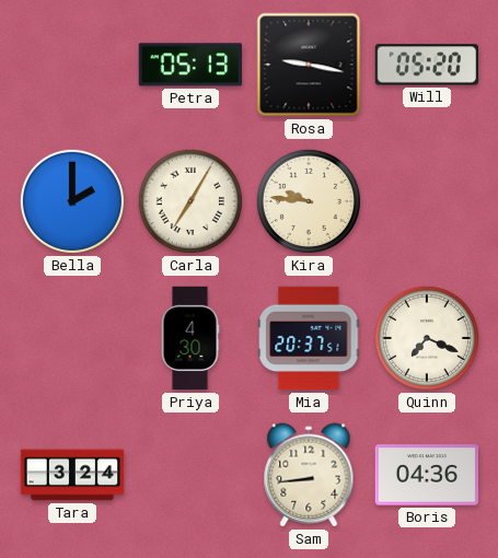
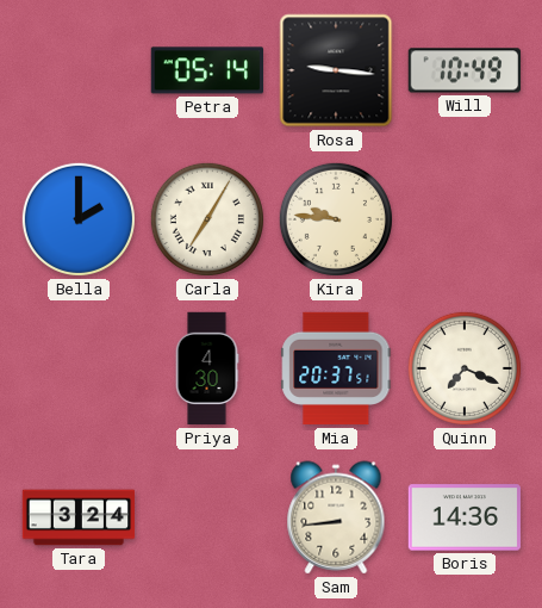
Petra: 05:13 -> 05:14
Rosa: 9:17 -> 9:16
Will: 05:20 -> 10:49
Boris: 04:36 -> 14:36
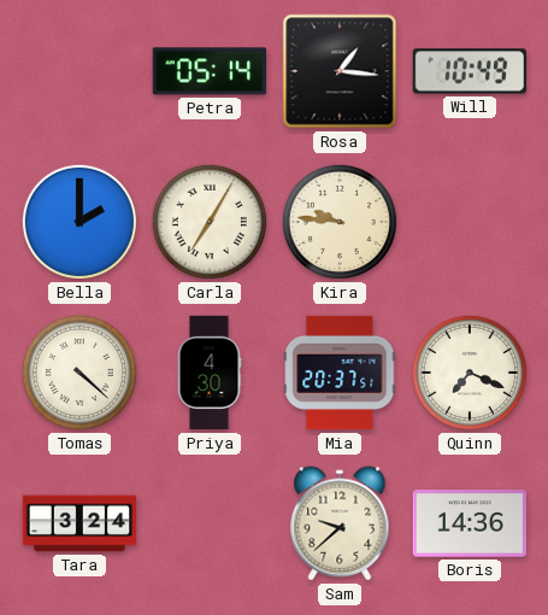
Rosa: 9:16 -> 1:16
Tomas: none -> 4:22
Sam: 8:44 -> 9:38
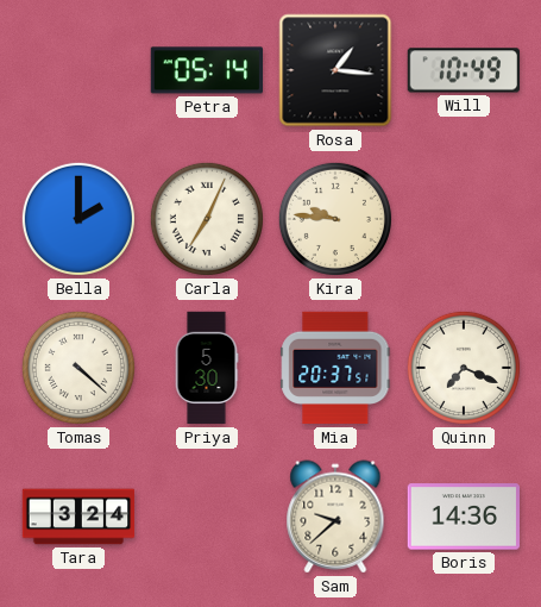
Carla: 7:05 -> 7:04
Priya: 4:30 -> 5:30
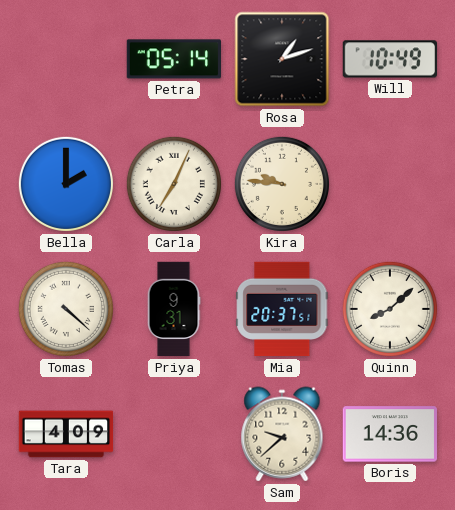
Rosa: 1:16 -> 1:12
Priya: 5:30 -> 9:31
Quinn: 7:19 -> 8:08
Tara: 3:24 -> 4:09
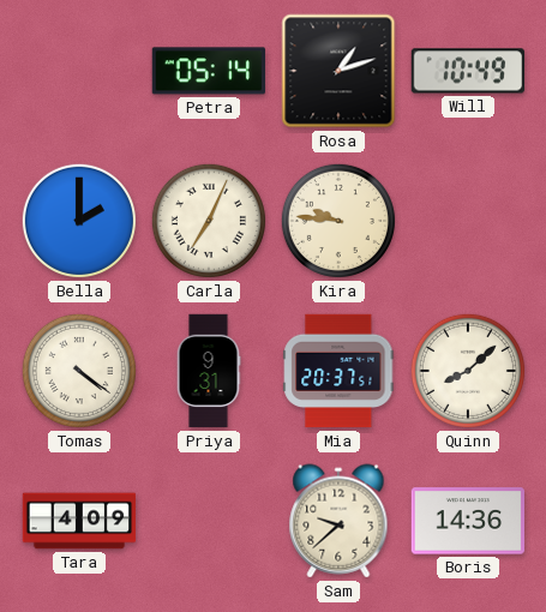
Tomas: 4:22 -> 4:21
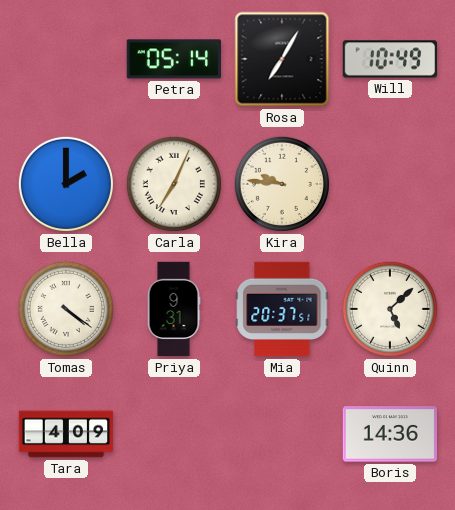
Rosa: 1:12 -> 7:05
Quinn: 8:08 -> 5:08
Sam: 9:38 -> none
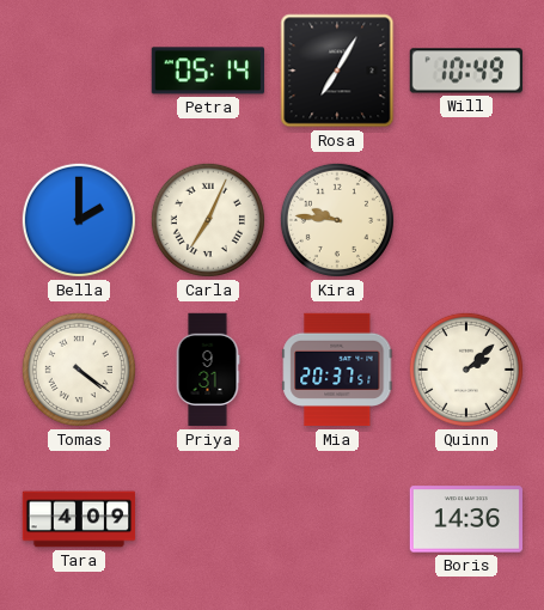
Quinn: 5:08 -> 2:08
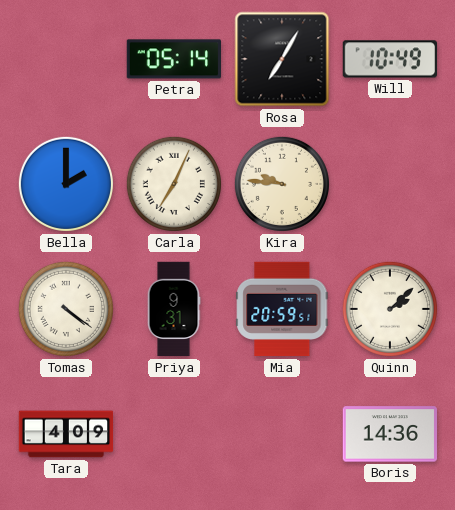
Mia: 20:37 -> 20:59
